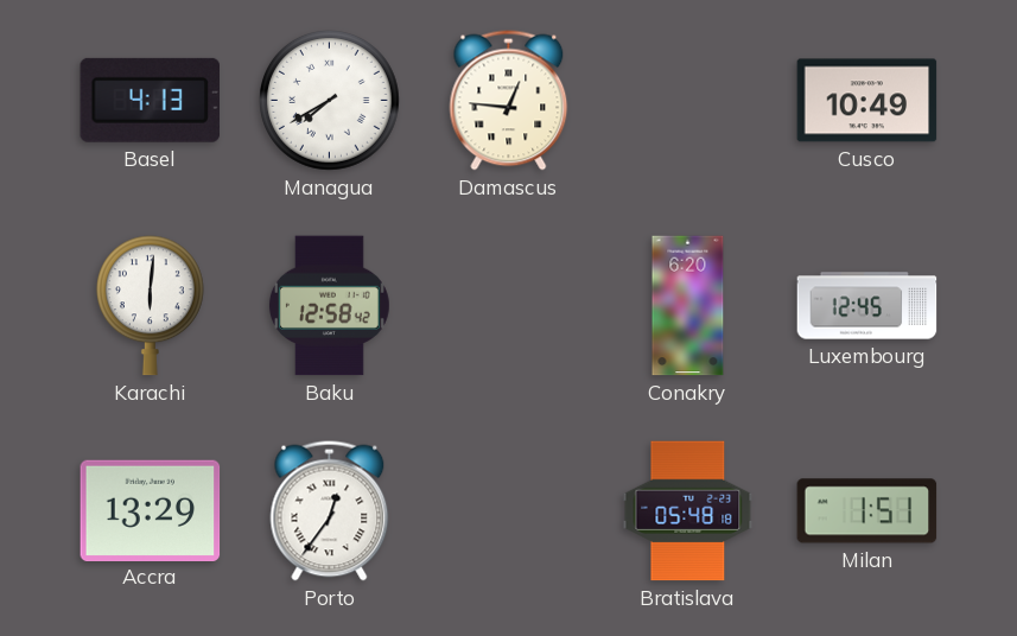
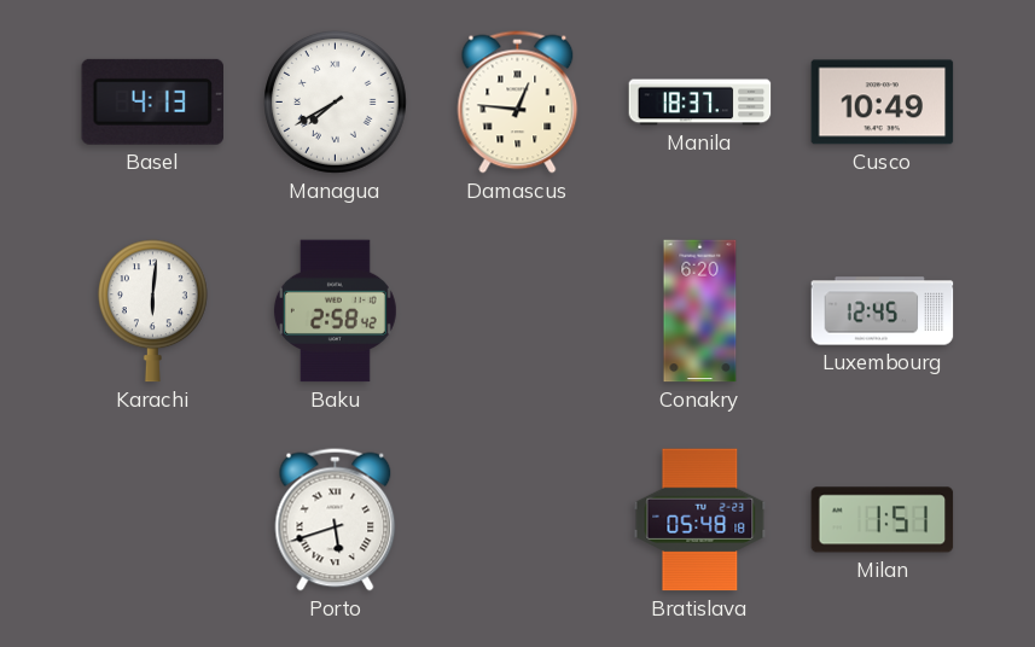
Manila: none -> 18:37
Baku: 12:58 -> 2:58
Accra: 13:29 -> none
Porto: 12:36 -> 5:42
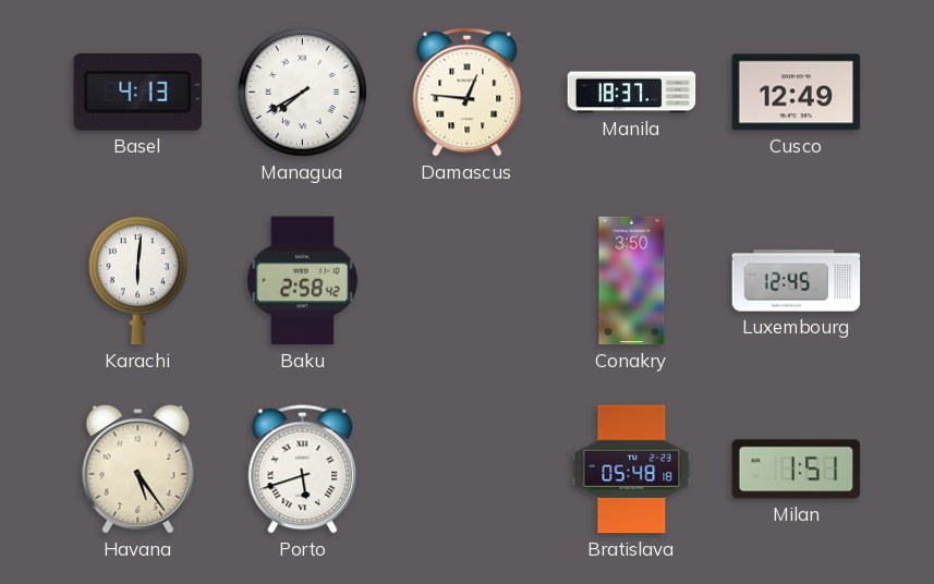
Cusco: 10:49 -> 12:49
Conakry: 6:20 -> 3:50
Havana: none -> 5:24
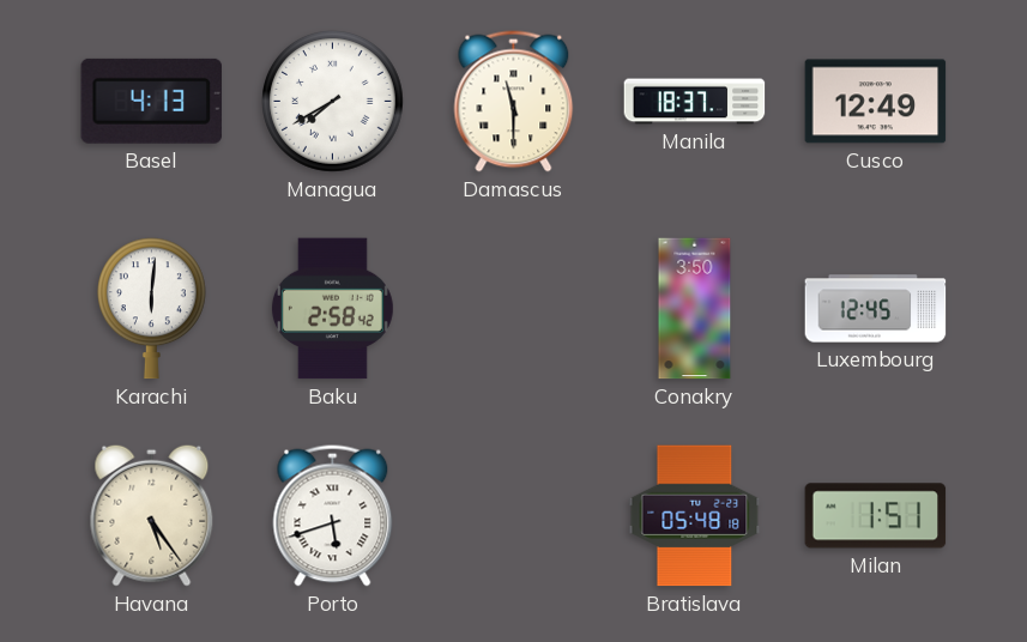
Damascus: 12:46 -> 11:30
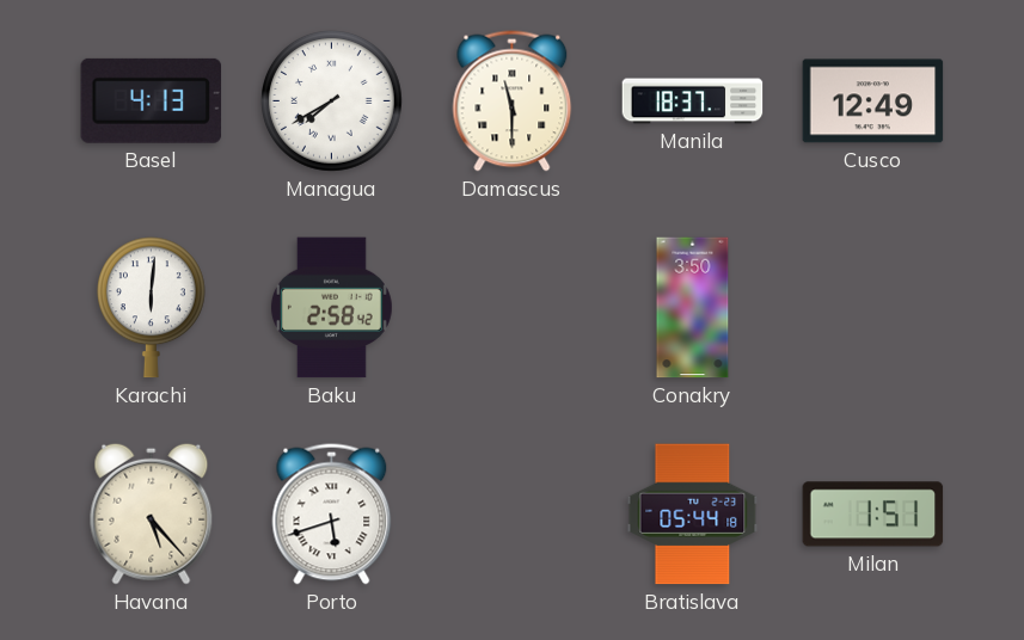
Luxembourg: 12:45 -> none
Havana: 5:24 -> 5:23
Bratislava: 05:48 -> 05:44
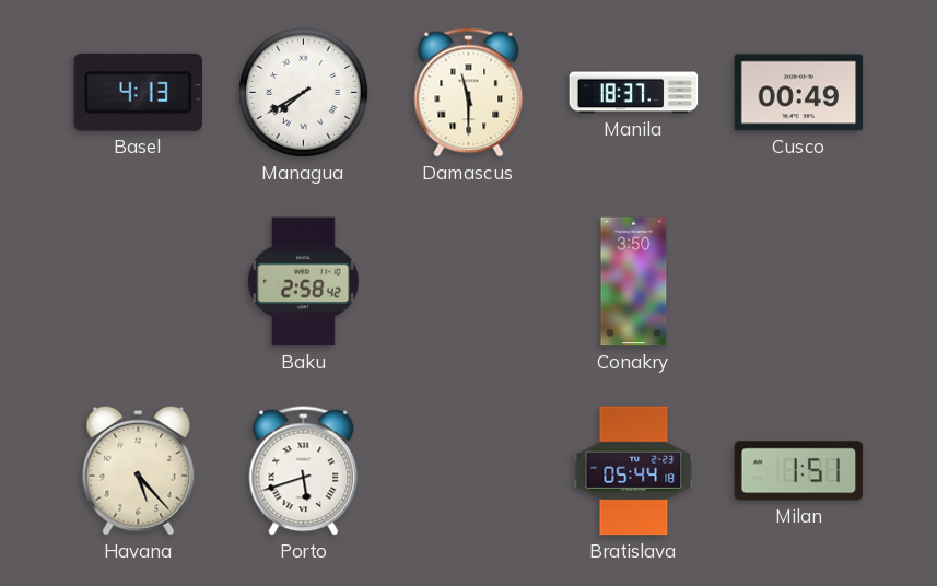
Cusco: 12:49 -> 00:49
Karachi: 6:01 -> none
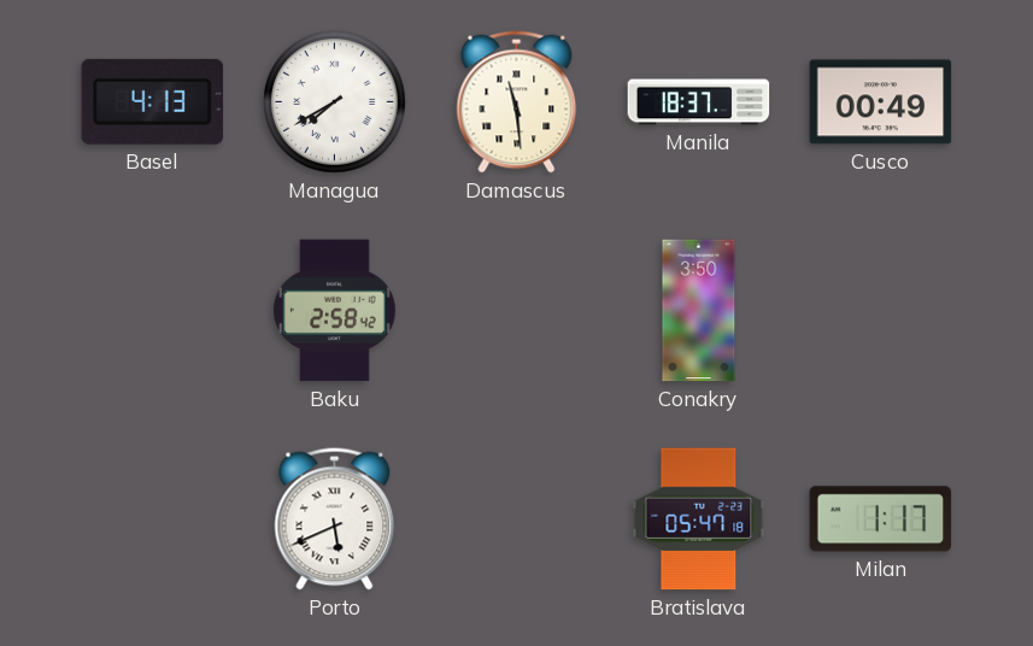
Damascus: 11:30 -> 11:29
Havana: 5:23 -> none
Porto: 5:42 -> 5:41
Bratislava: 05:44 -> 05:47
Milan: 1:51 -> 1:17
